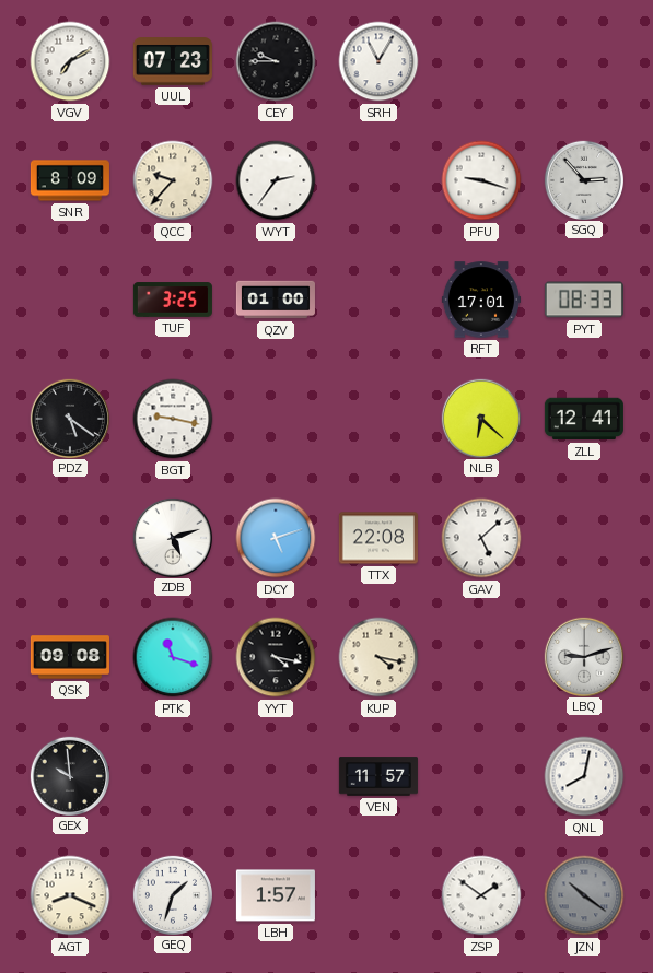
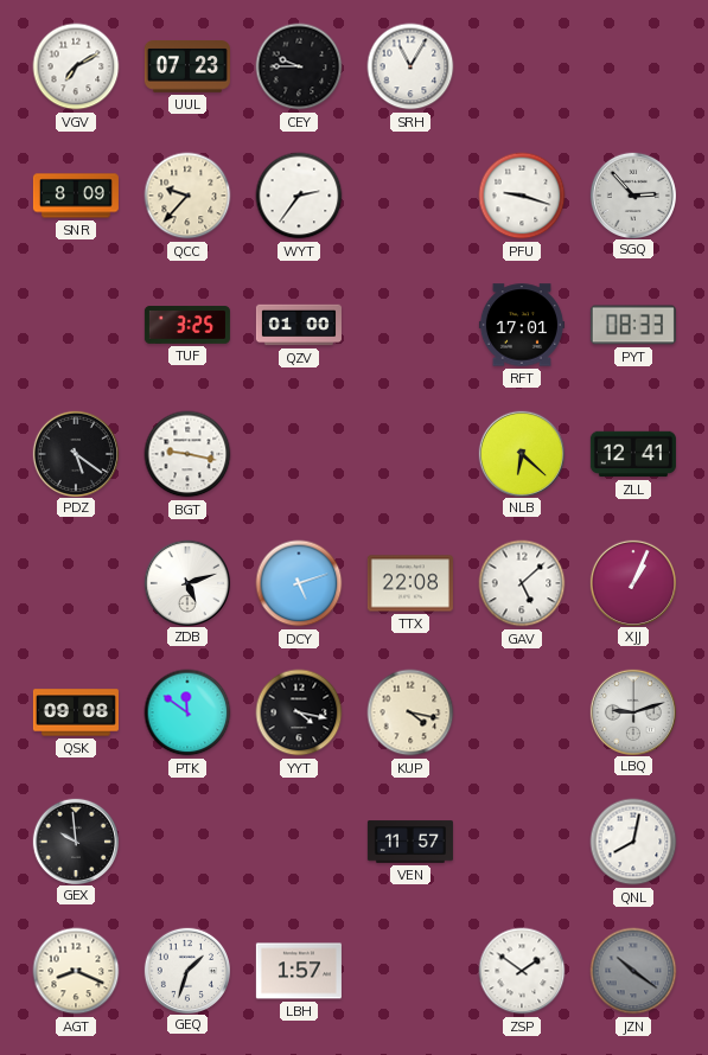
XJJ: none -> 1:04
PTK: 11:18 -> 11:51
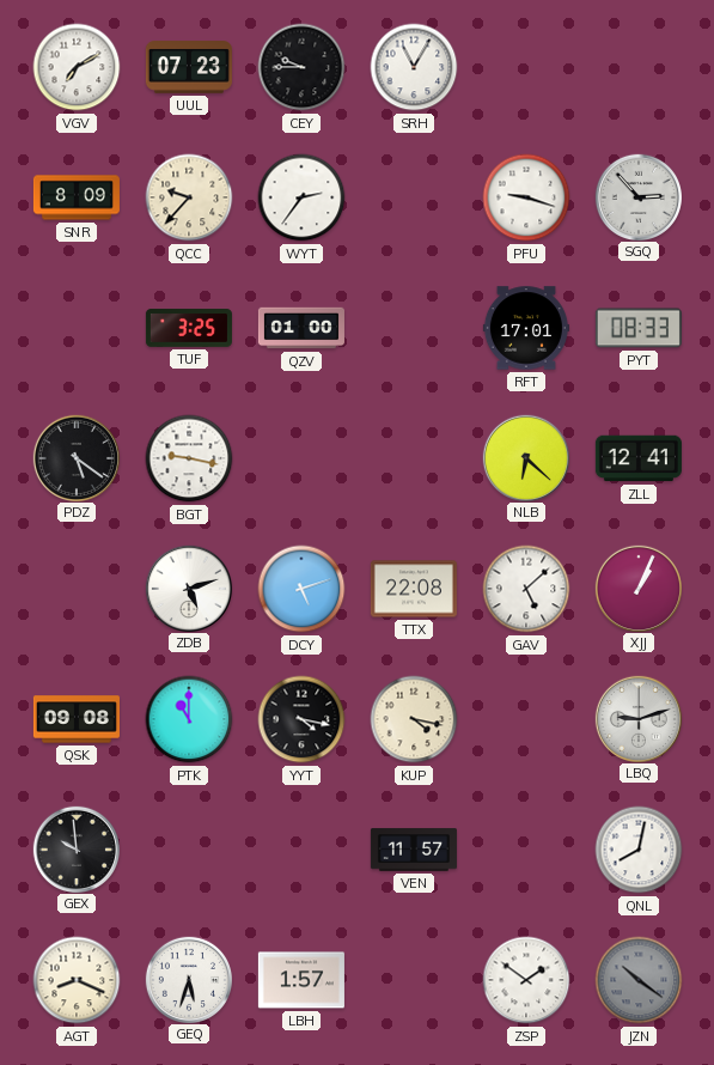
PTK: 11:51 -> 11:00
GEQ: 1:33 -> 5:33
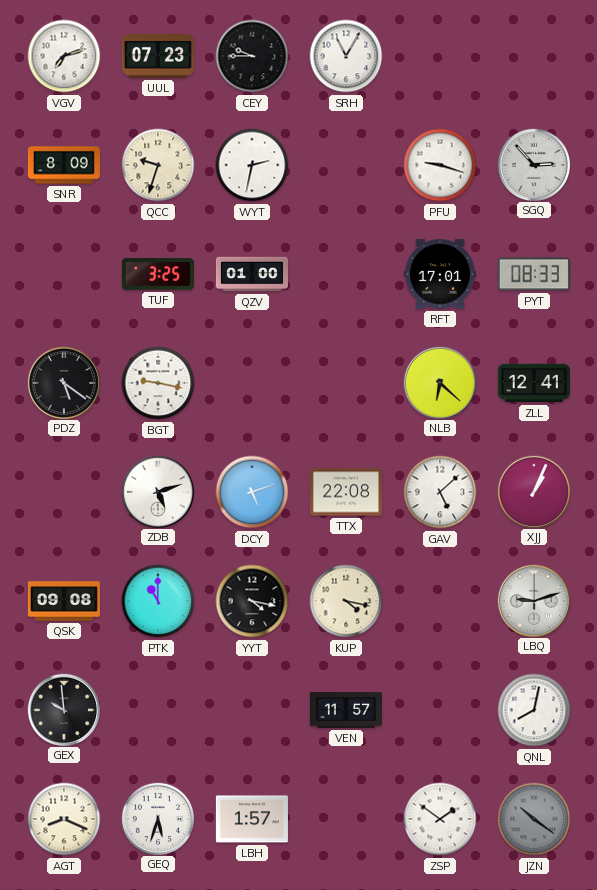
VGV: 7:10 -> 7:12
QCC: 9:37 -> 9:33
WYT: 2:36 -> 2:32
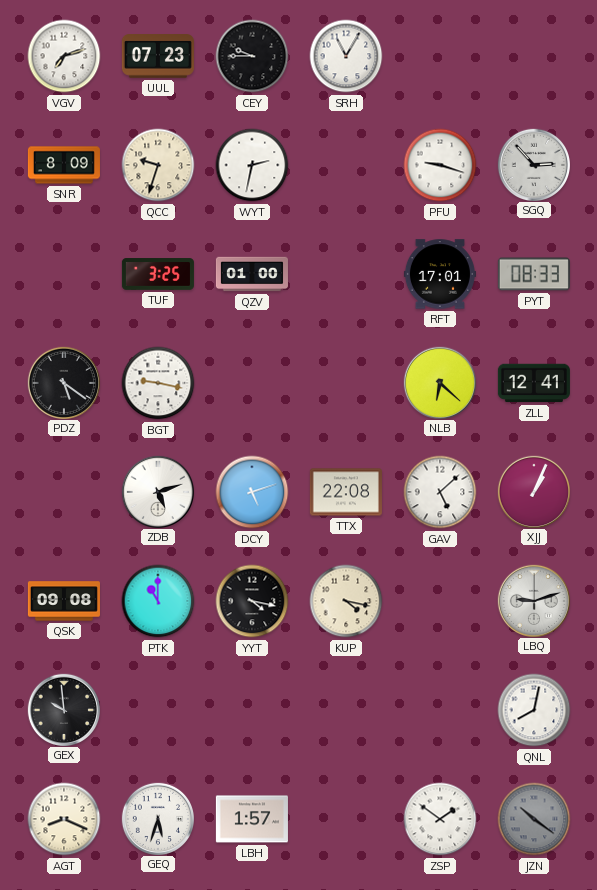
VEN: 11:57 -> none
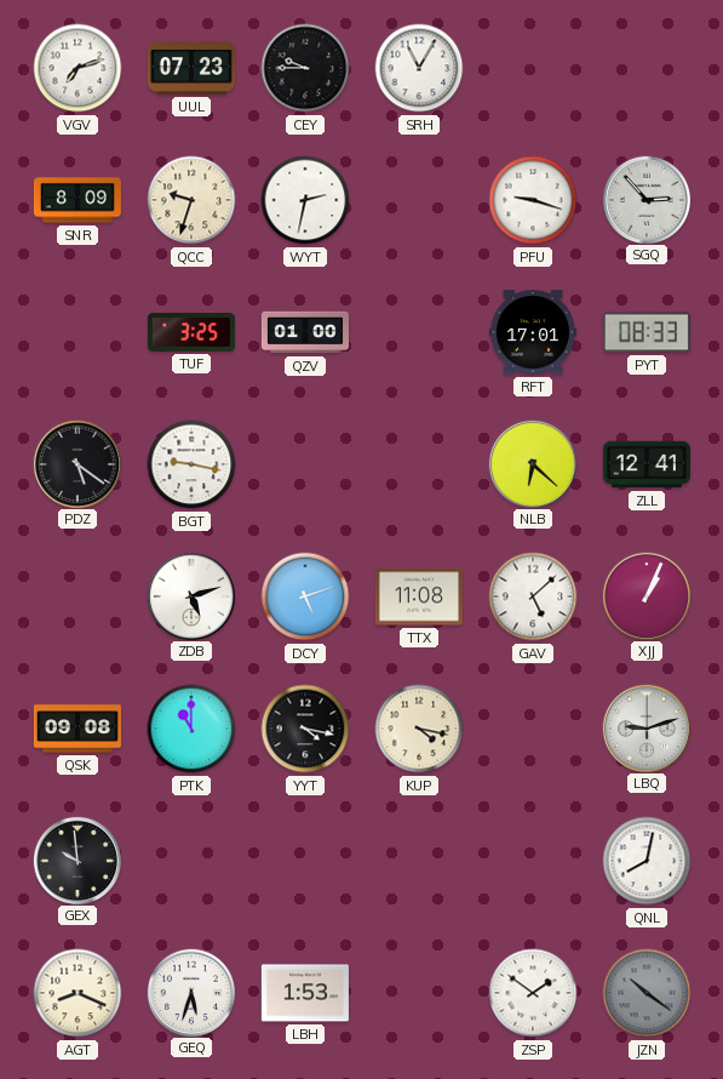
TTX: 22:08 -> 11:08
LBH: 1:57 -> 1:53
